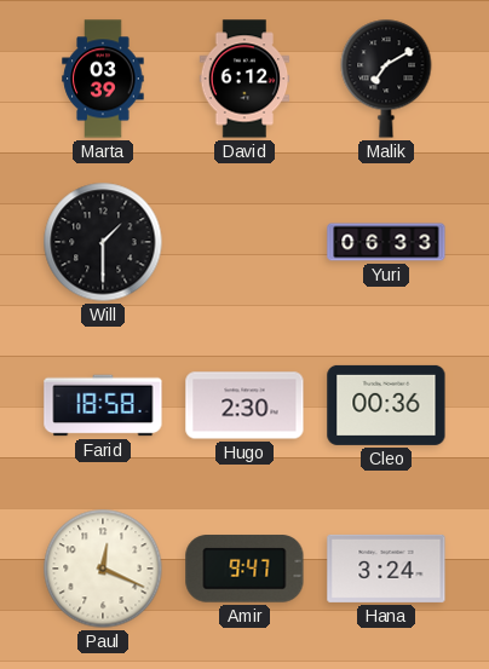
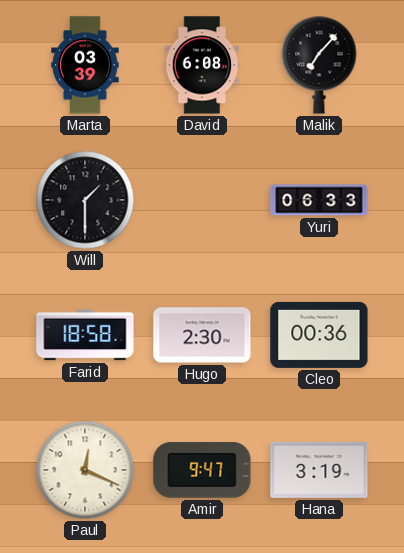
David: 6:12 -> 6:08
Malik: 7:10 -> 7:07
Hana: 3:24 -> 3:19
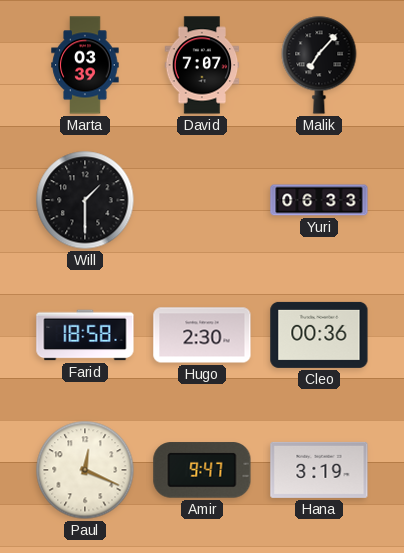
David: 6:08 -> 7:07
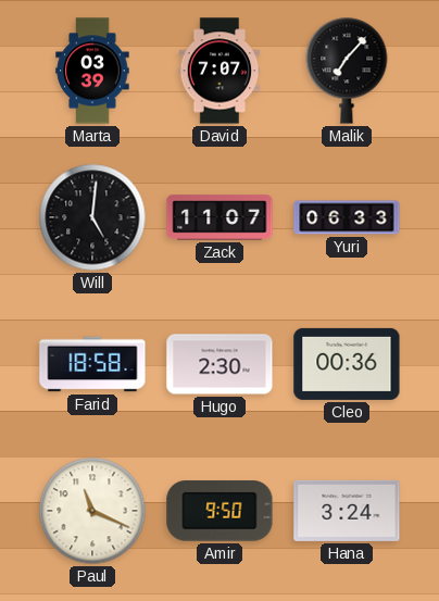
Will: 1:30 -> 5:01
Zack: none -> 11:07
Paul: 12:19 -> 11:19
Amir: 9:47 -> 9:50
Hana: 3:19 -> 3:24
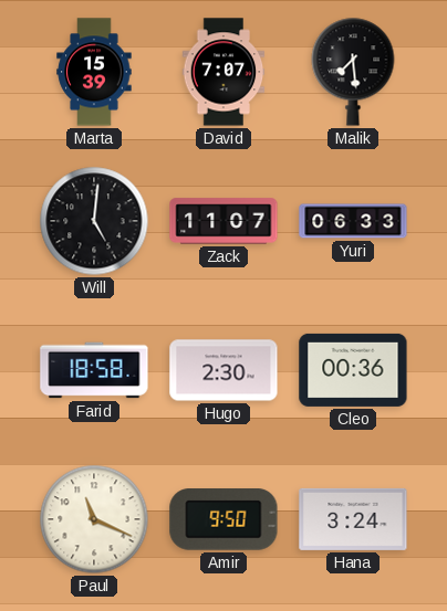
Marta: 03:39 -> 15:39
Malik: 7:07 -> 7:29
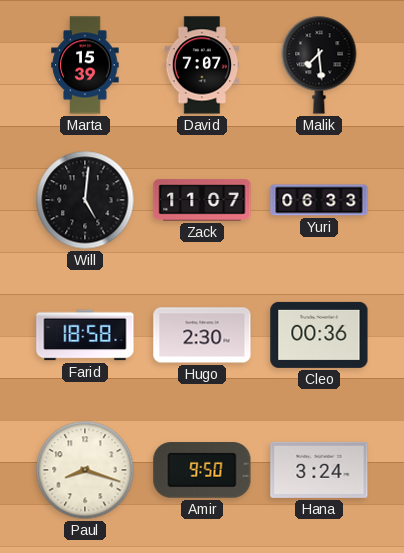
Paul: 11:19 -> 8:18
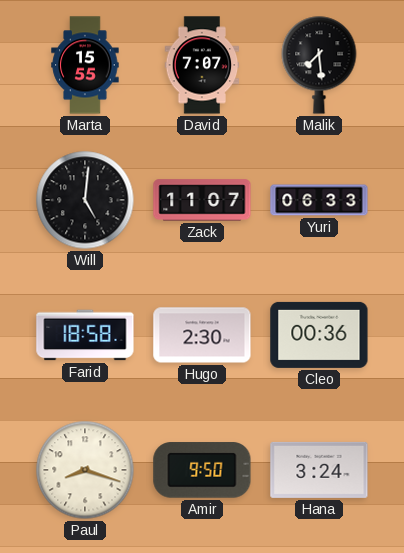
Marta: 15:39 -> 15:55
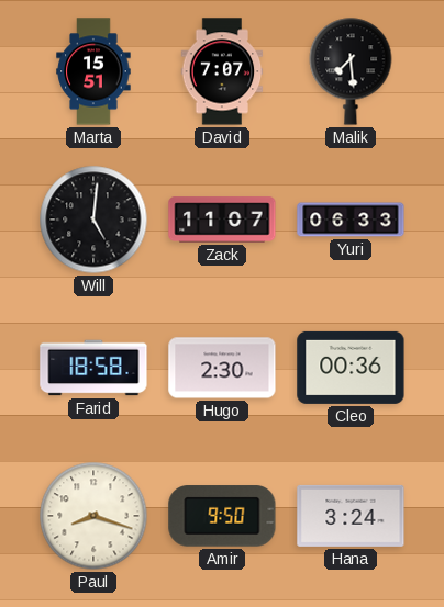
Marta: 15:55 -> 15:51
